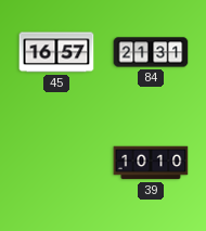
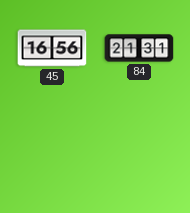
45: 16:57 -> 16:56
39: 10:10 -> none
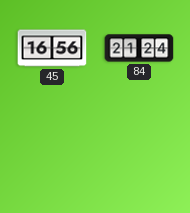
84: 21:31 -> 21:24
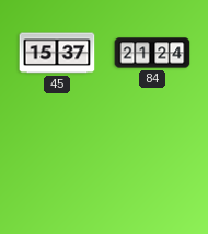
45: 16:56 -> 15:37
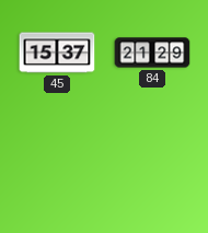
84: 21:24 -> 21:29
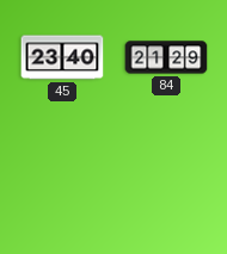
45: 15:37 -> 23:40
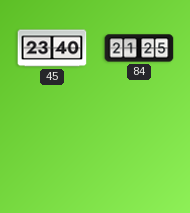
84: 21:29 -> 21:25
